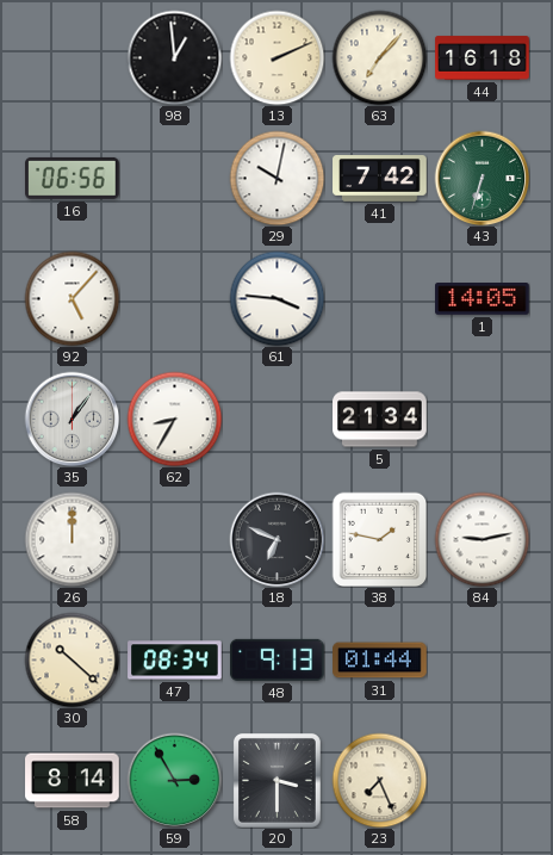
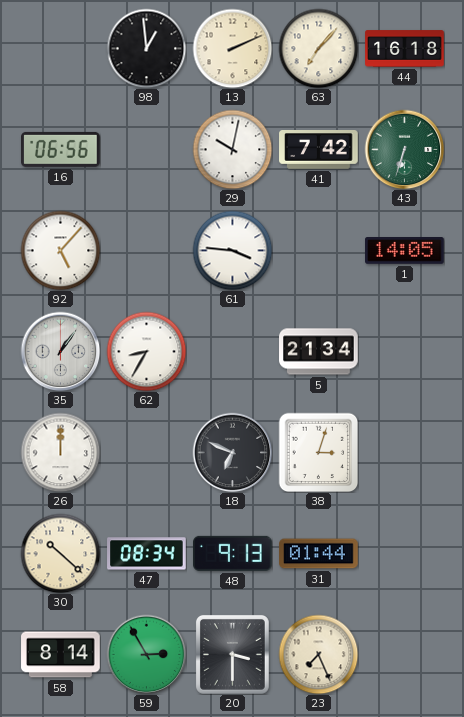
38: 1:47 -> 3:03
84: 9:13 -> none
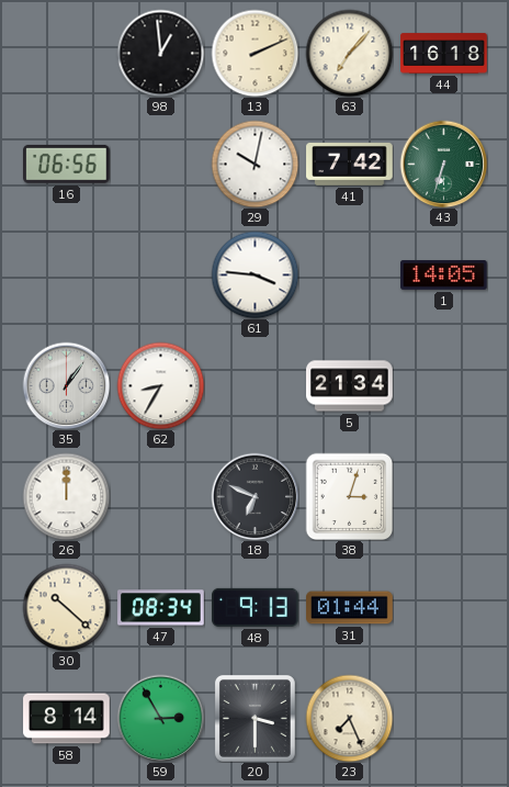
92: 5:07 -> none
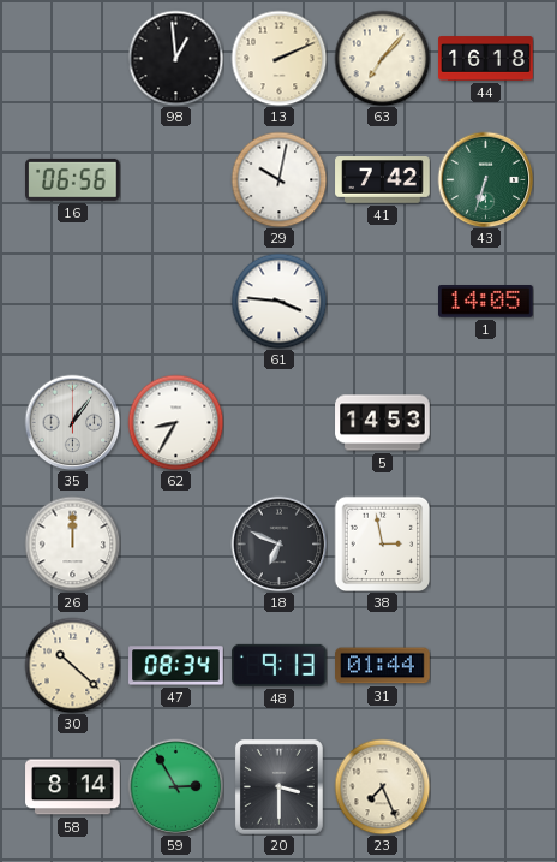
5: 21:34 -> 14:53
38: 3:03 -> 2:58
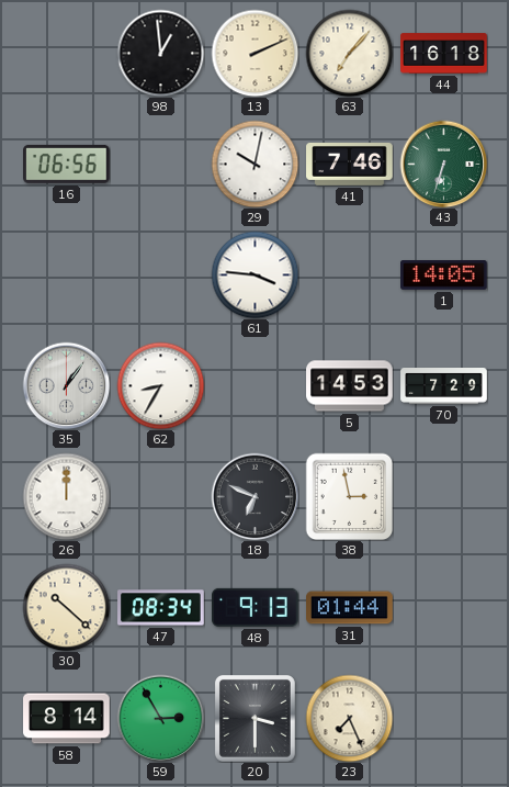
41: 7:42 -> 7:46
70: none -> 7:29
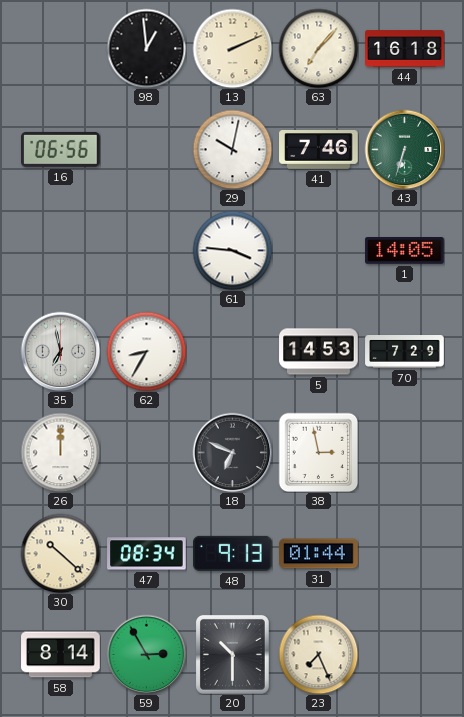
35: 1:06 -> 6:58
20: 3:30 -> 10:30
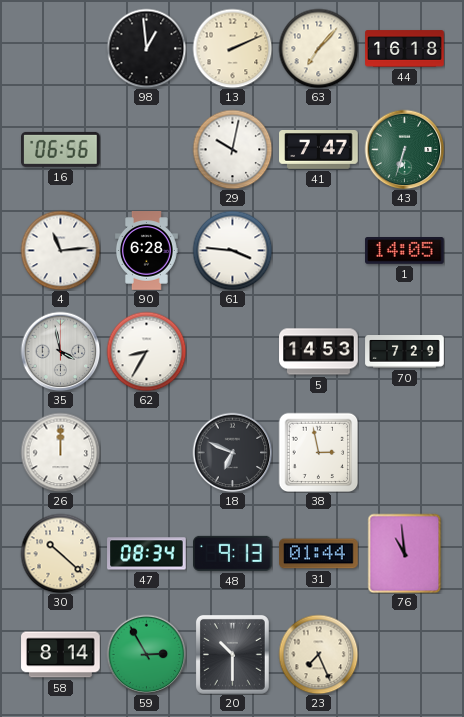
41: 7:46 -> 7:47
4: none -> 11:14
90: none -> 6:28
35: 6:58 -> 3:58
76: none -> 10:59
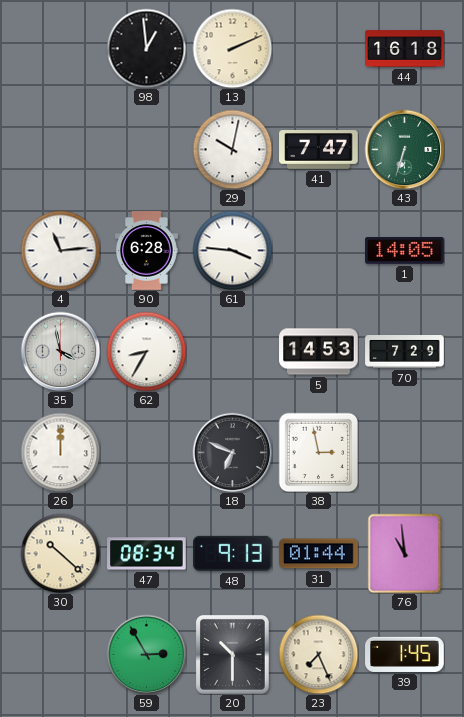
63: 7:07 -> none
16: 06:56 -> none
58: 8:14 -> none
39: none -> 1:45
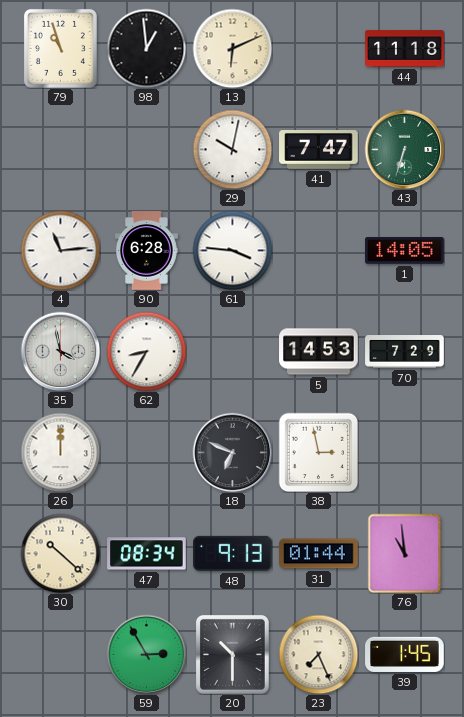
79: none -> 10:57
13: 2:11 -> 6:11
44: 16:18 -> 11:18
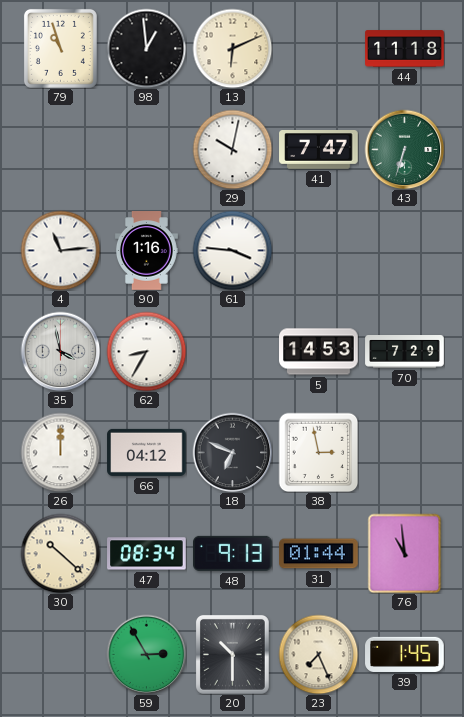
90: 6:28 -> 1:16
1: 14:05 -> none
66: none -> 04:12
